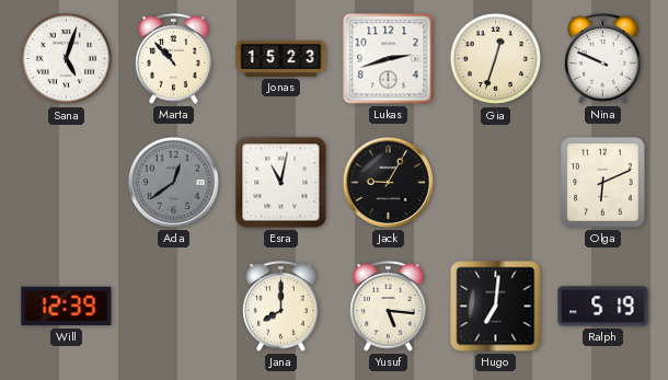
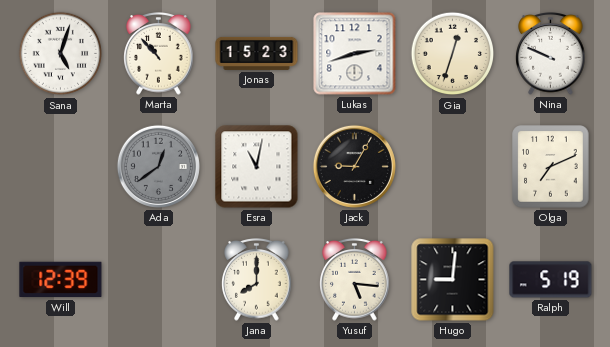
Olga: 6:11 -> 7:11
Hugo: 7:01 -> 9:01
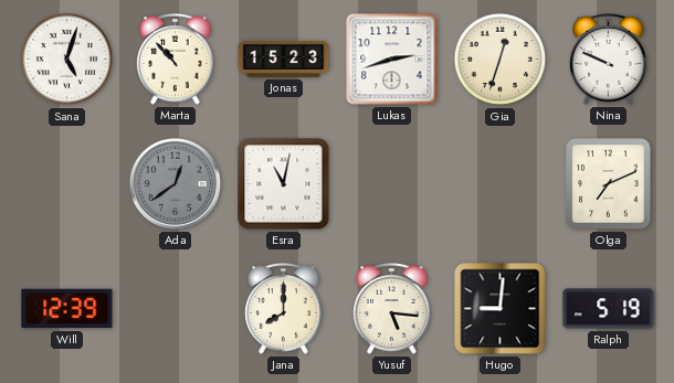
Jack: 9:05 -> none
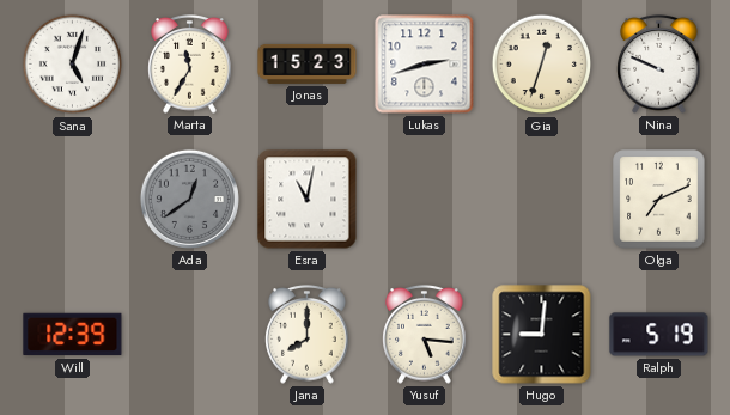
Marta: 10:53 -> 11:35
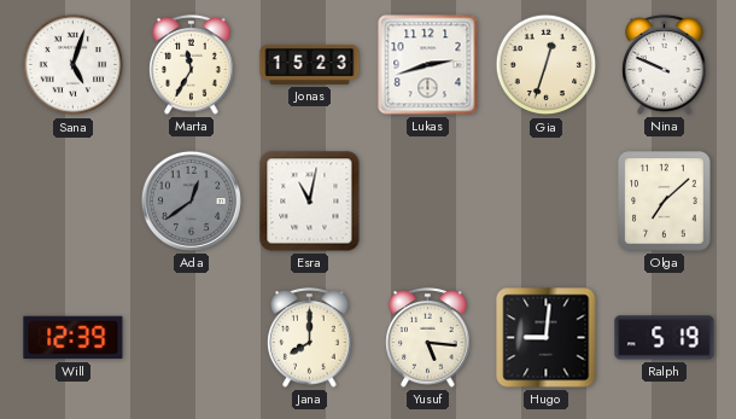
Olga: 7:11 -> 7:08
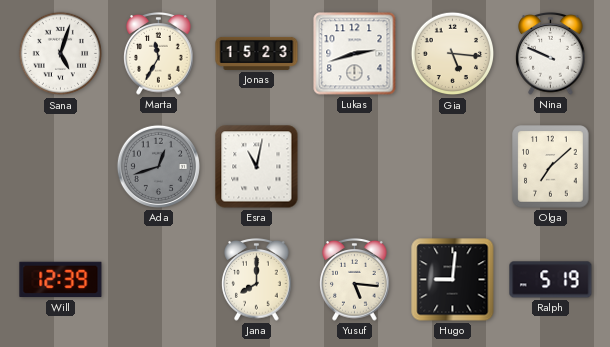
Gia: 12:33 -> 5:16
Ada: 12:39 -> 12:42
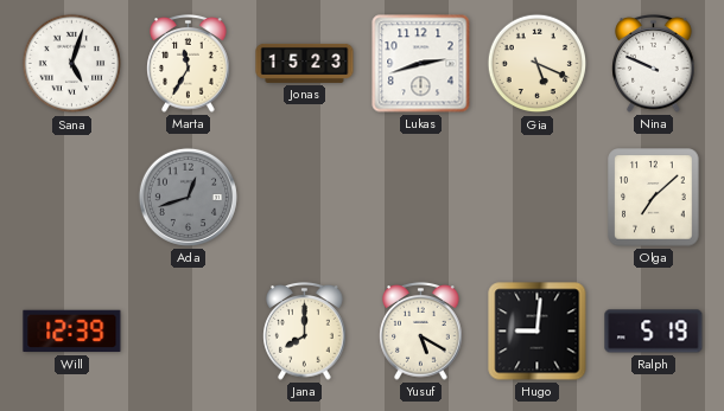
Gia: 5:16 -> 5:19
Esra: 11:02 -> none
Yusuf: 5:16 -> 5:20
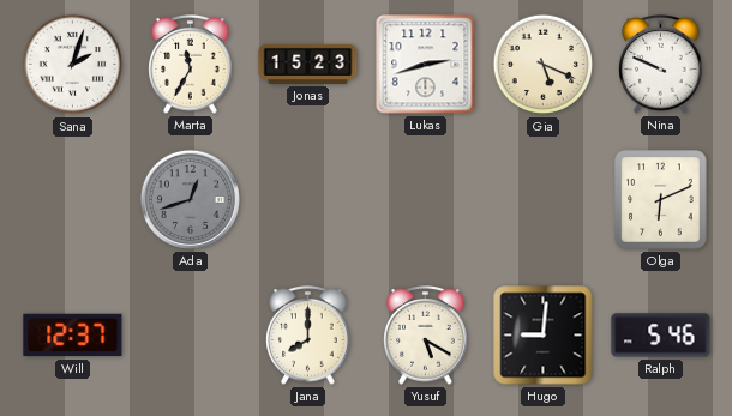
Sana: 5:03 -> 2:03
Olga: 7:08 -> 6:11
Will: 12:39 -> 12:37
Ralph: 5:19 -> 5:46
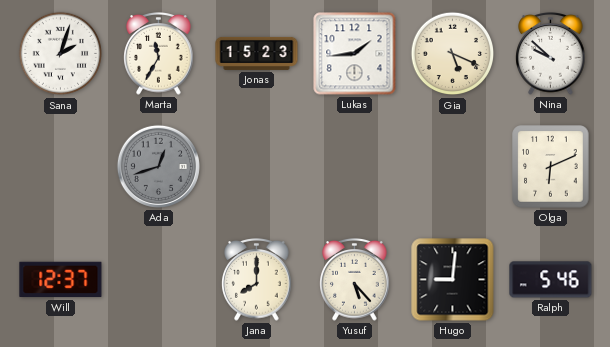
Lukas: 2:42 -> 1:44
Nina: 9:49 -> 9:52
Yusuf: 5:20 -> 5:23
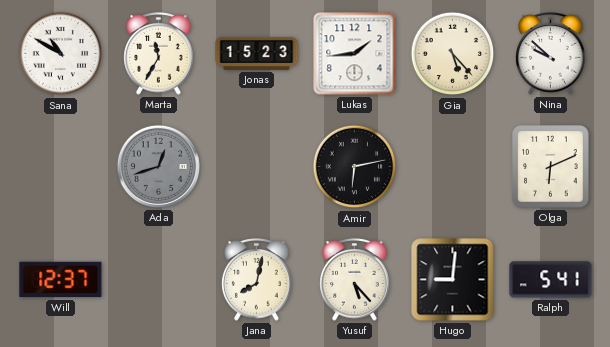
Sana: 2:03 -> 10:50
Gia: 5:19 -> 5:23
Amir: none -> 6:13
Jana: 8:00 -> 8:02
Ralph: 5:46 -> 5:41
